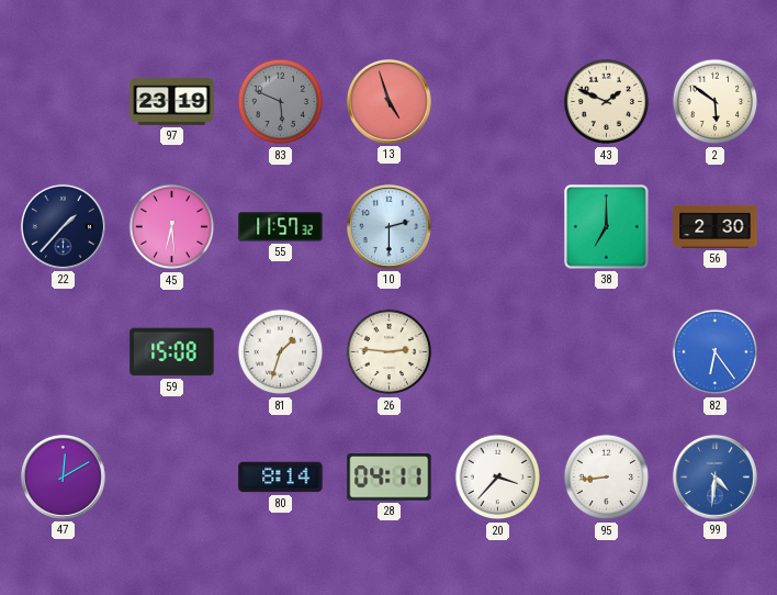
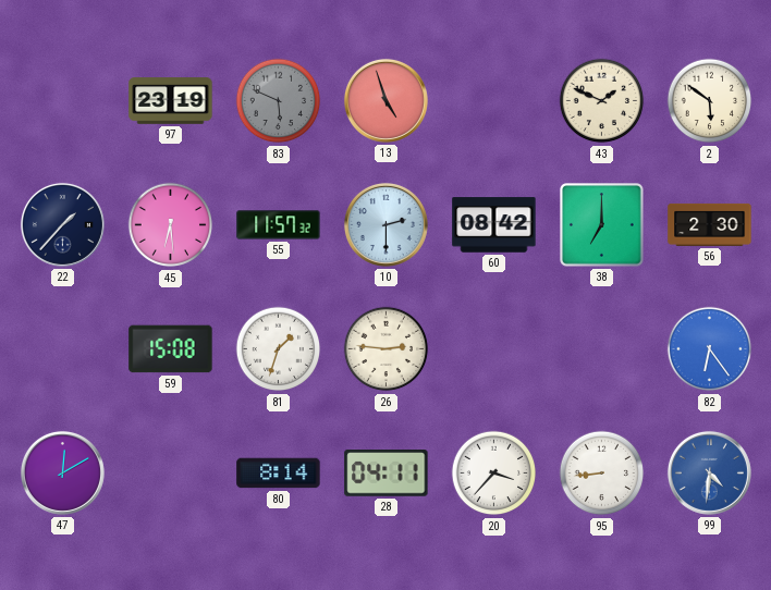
60: none -> 08:42
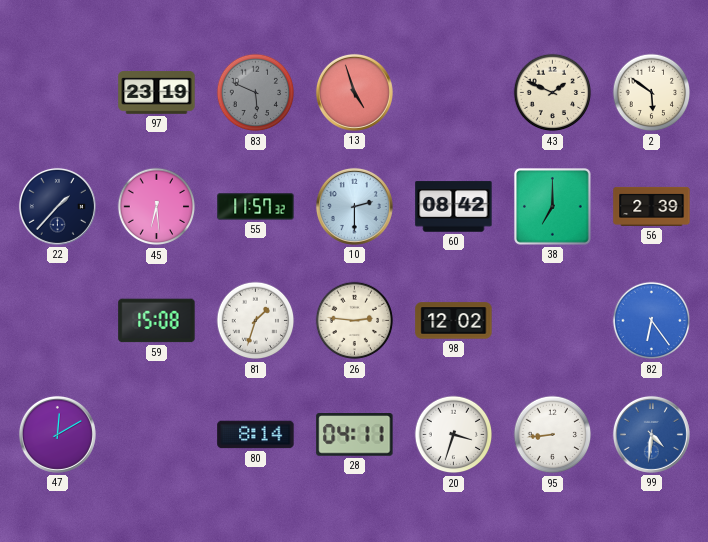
56: 2:30 -> 2:39
98: none -> 12:02
20: 3:37 -> 3:33
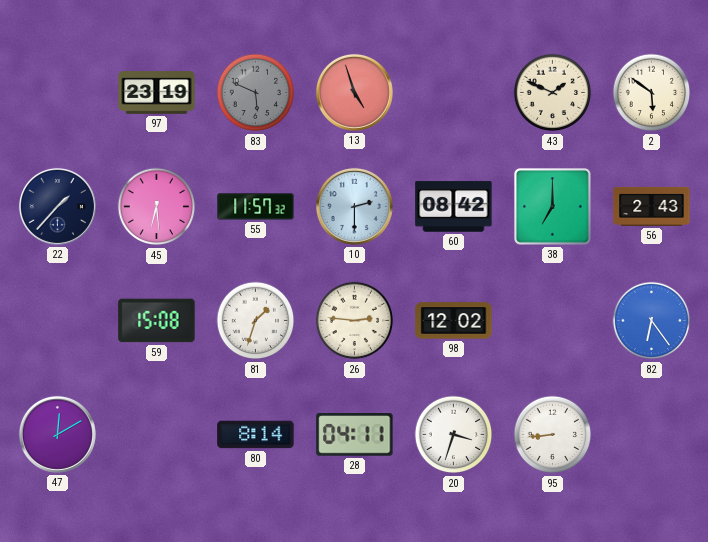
56: 2:39 -> 2:43
99: 4:31 -> none
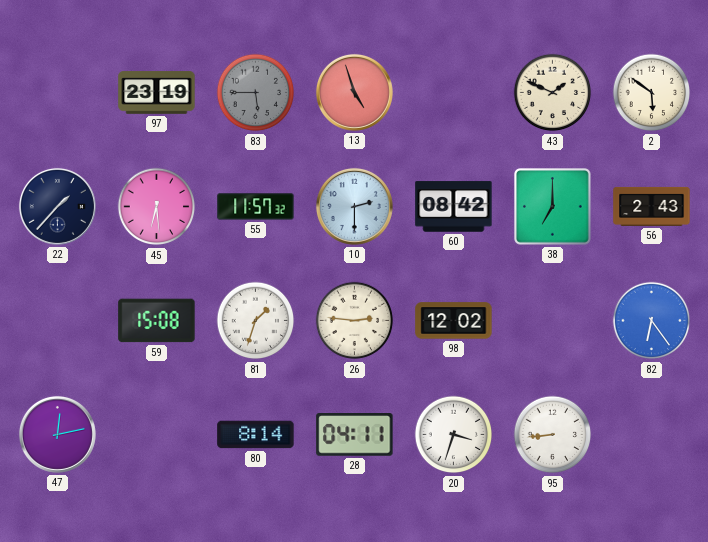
83: 5:49 -> 5:45
47: 12:10 -> 12:13
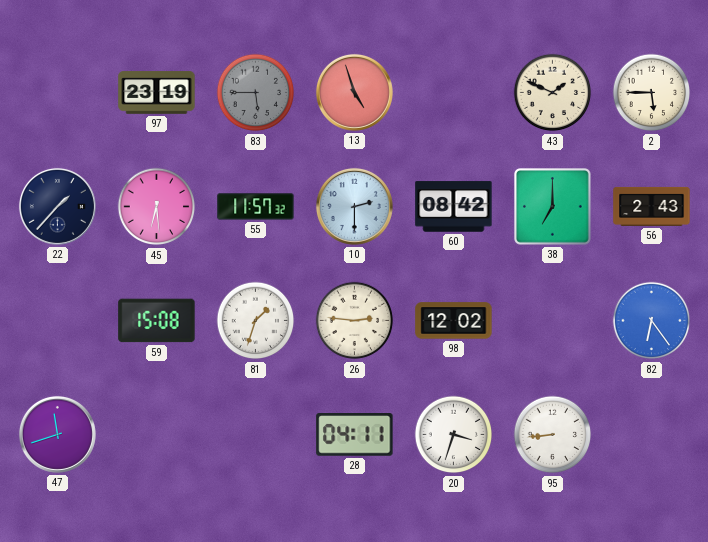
2: 5:51 -> 5:45
47: 12:13 -> 11:42
80: 8:14 -> none
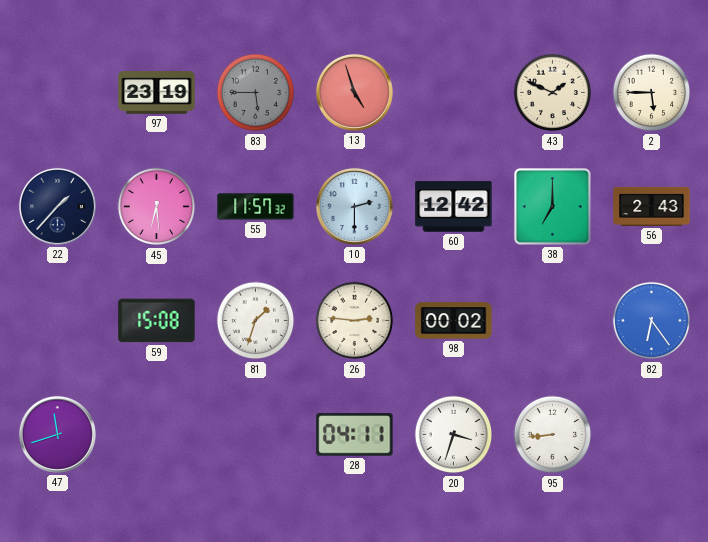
60: 08:42 -> 12:42
98: 12:02 -> 00:02
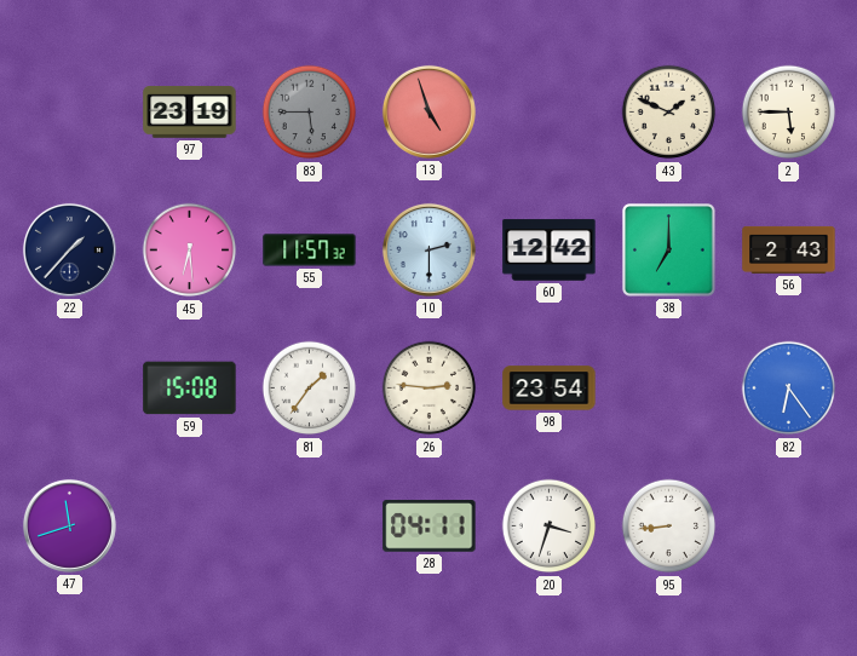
81: 1:33 -> 1:36
98: 00:02 -> 23:54
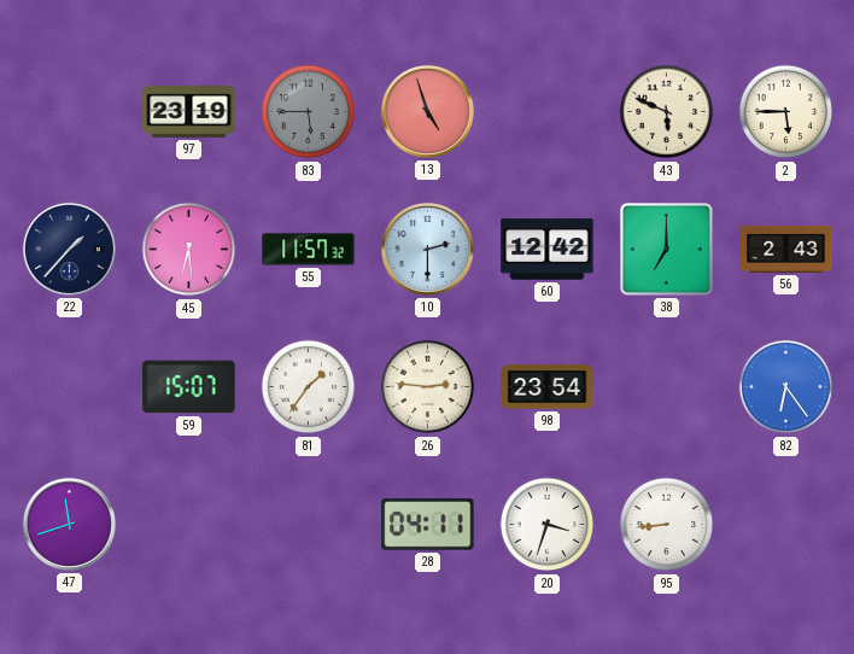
43: 1:49 -> 5:49
59: 15:08 -> 15:07
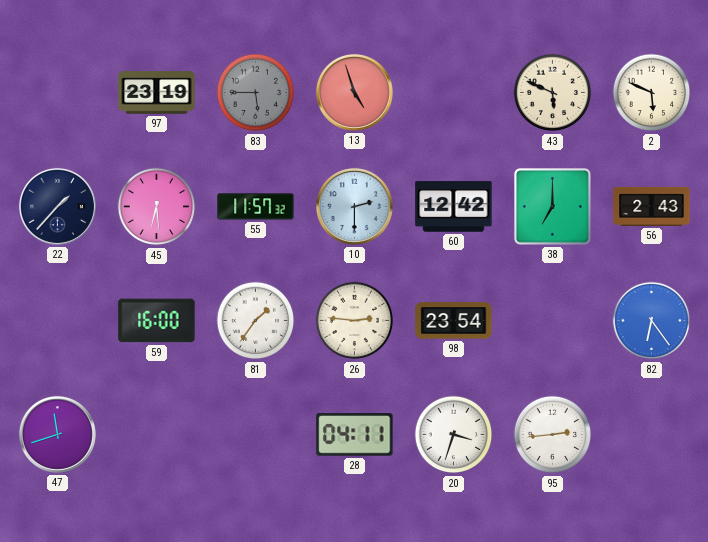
2: 5:45 -> 5:49
59: 15:07 -> 16:00
95: 8:44 -> 2:44
